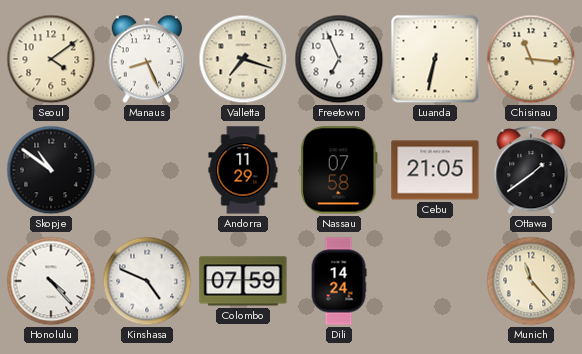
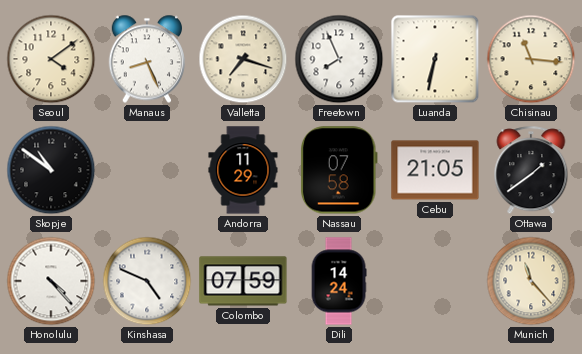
Freetown: 6:56 -> 7:56
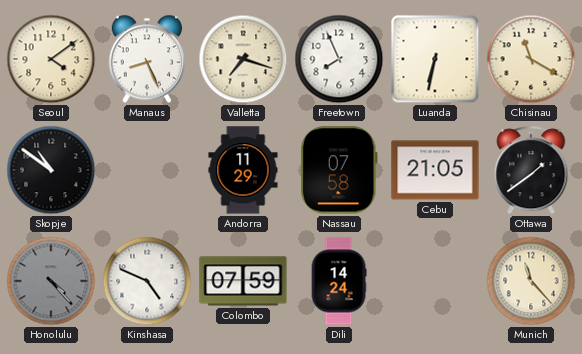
Chisinau: 11:16 -> 11:20
Honolulu dial: white -> grey
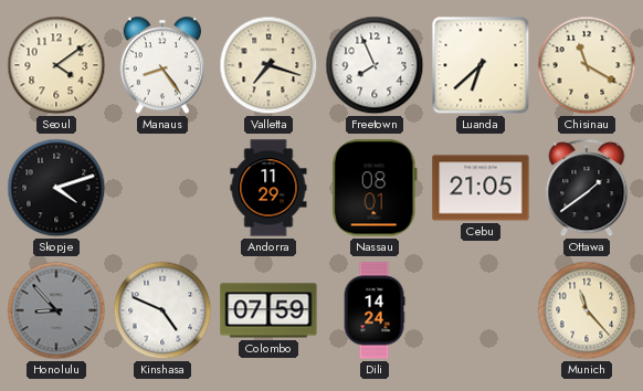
Manaus: 8:26 -> 8:24
Luanda: 6:32 -> 6:38
Skopje: 10:51 -> 4:12
Nassau: 07:58 -> 08:01
Honolulu: 4:23 -> 8:53
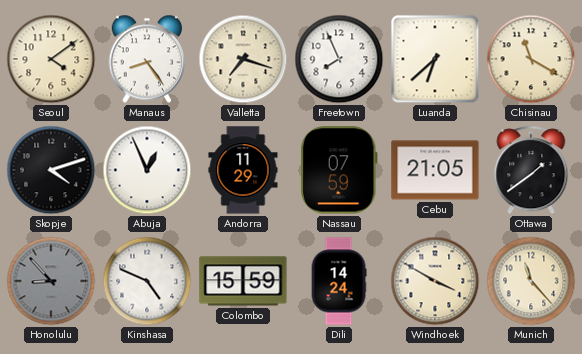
Abuja: none -> 12:56
Nassau: 08:01 -> 07:59
Colombo: 07:59 -> 15:59
Windhoek: none -> 3:50
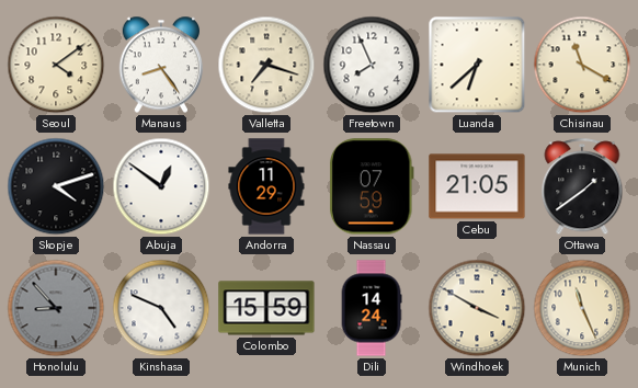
Abuja: 12:56 -> 12:51
Munich: 11:23 -> 11:26
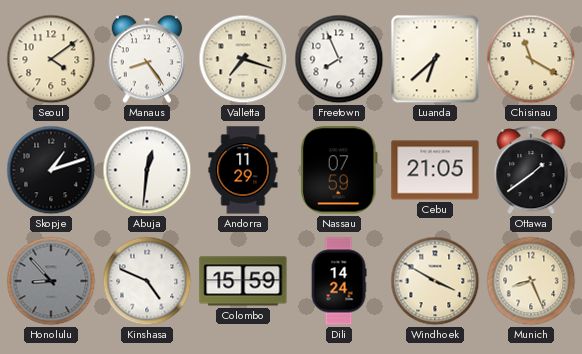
Skopje: 4:12 -> 1:12
Abuja: 12:51 -> 12:31
Munich: 11:26 -> 8:26
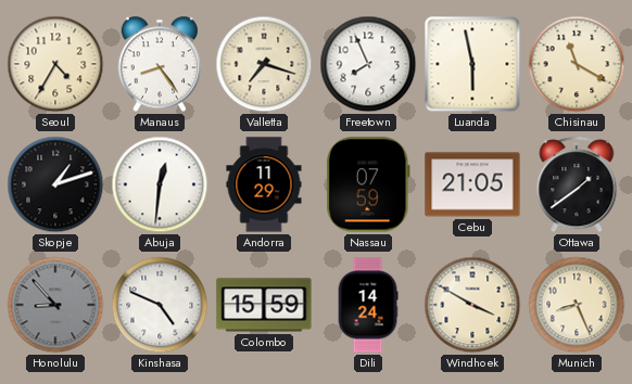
Seoul: 4:09 -> 4:35
Luanda: 6:38 -> 5:58
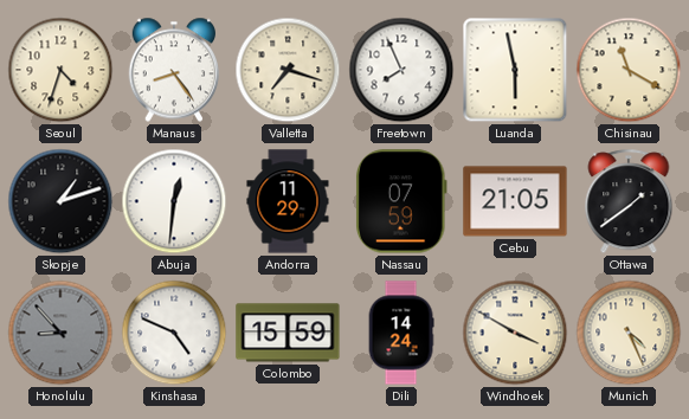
Seoul: 4:35 -> 4:33
Munich: 8:26 -> 4:26
